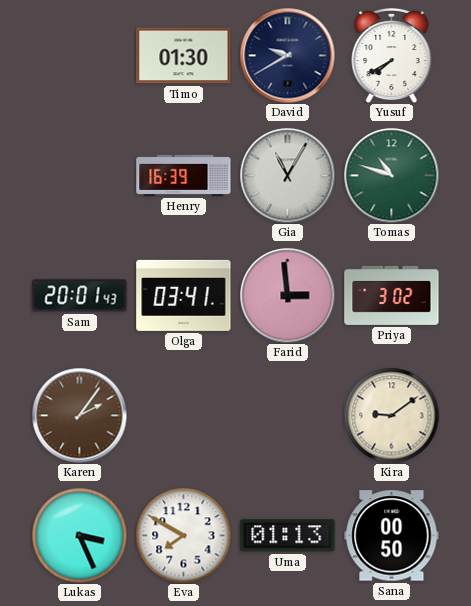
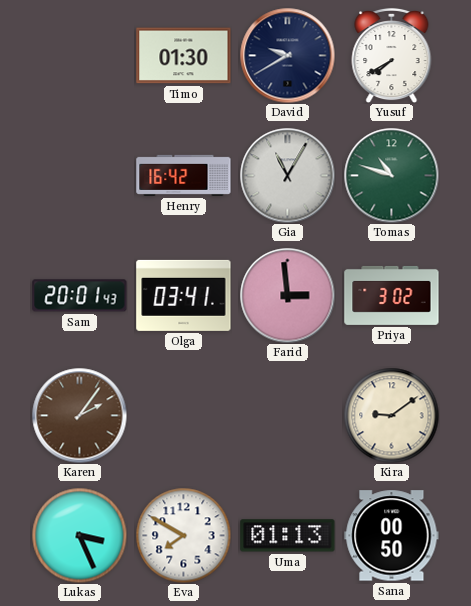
Henry: 16:39 -> 16:42
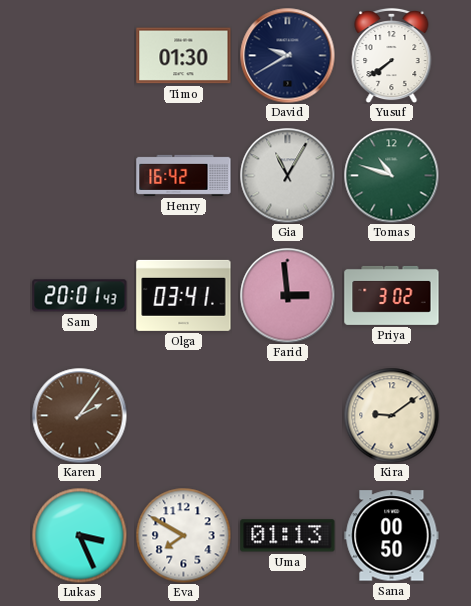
Yusuf: 7:40 -> 7:39
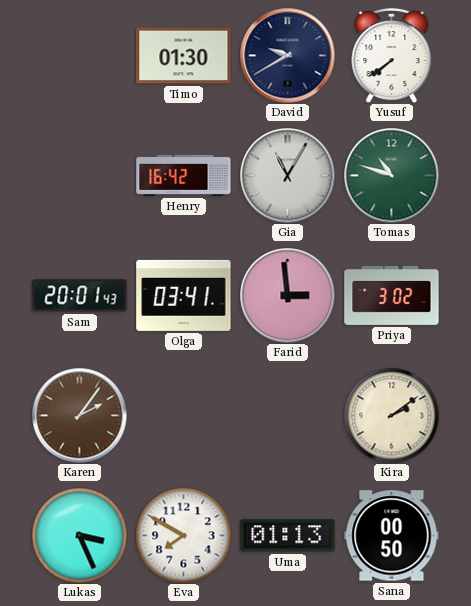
Kira: 9:09 -> 2:09
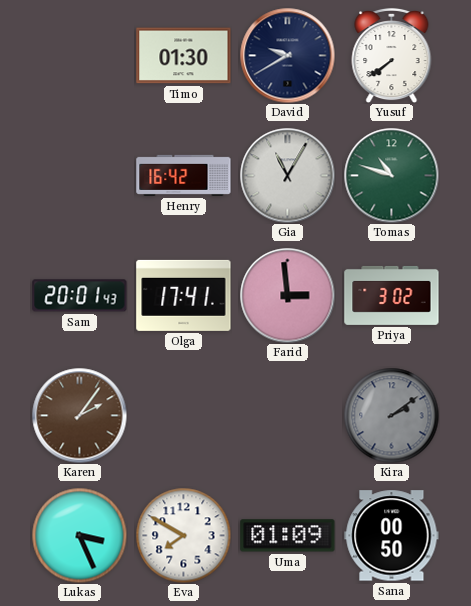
Olga: 03:41 -> 17:41
Kira dial: cream -> grey
Uma: 01:13 -> 01:09
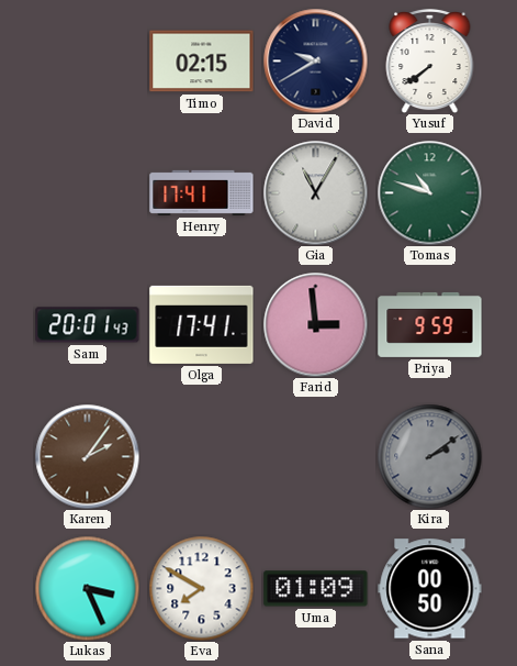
Timo: 01:30 -> 02:15
Henry: 16:42 -> 17:41
Priya: 3:02 -> 9:59
